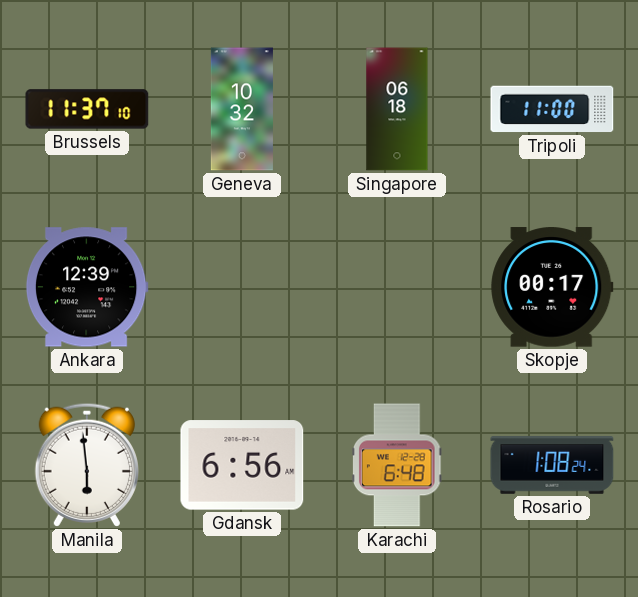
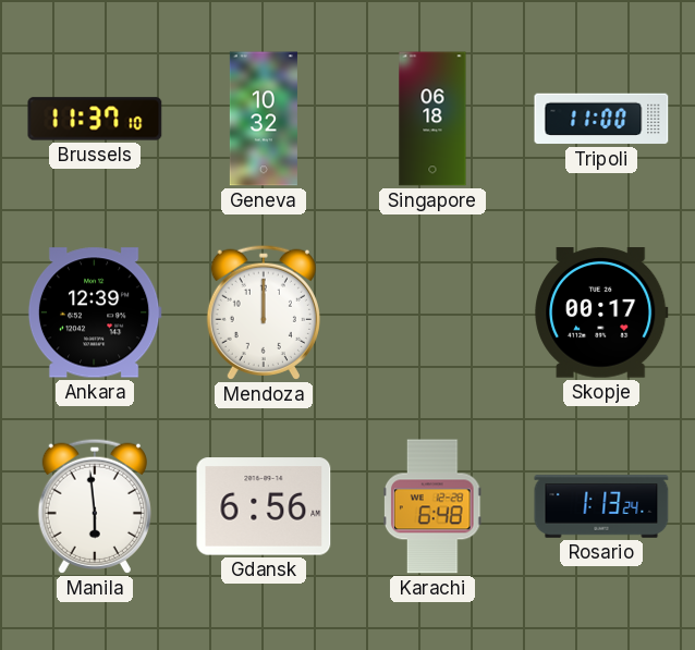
Mendoza: none -> 12:00
Rosario: 1:08 -> 1:13
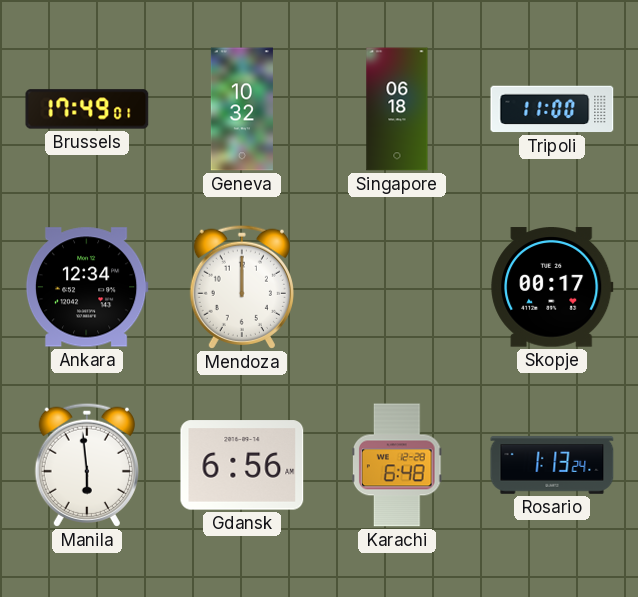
Brussels: 11:37 -> 17:49
Ankara: 12:39 -> 12:34
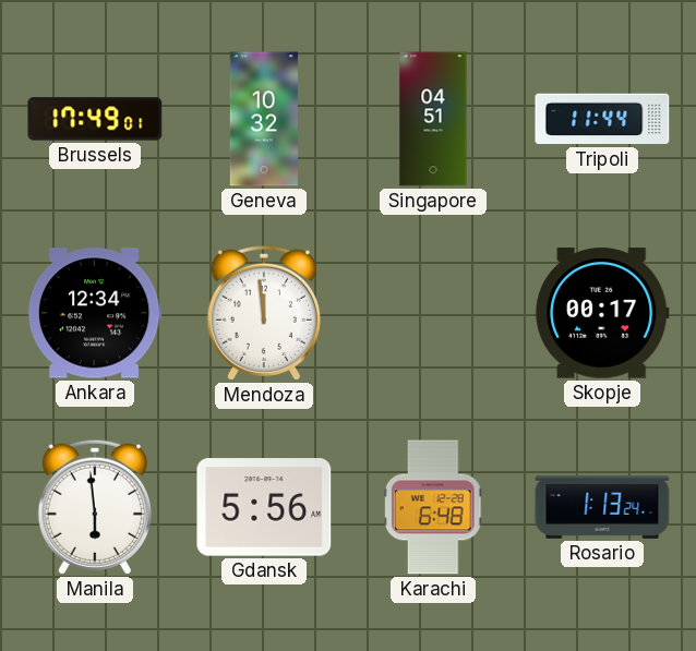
Singapore: 06:18 -> 04:51
Tripoli: 11:00 -> 11:44
Mendoza: 12:00 -> 11:59
Gdansk: 6:56 -> 5:56
